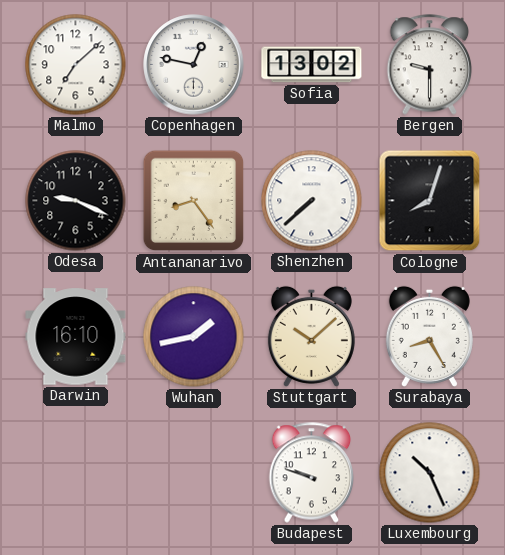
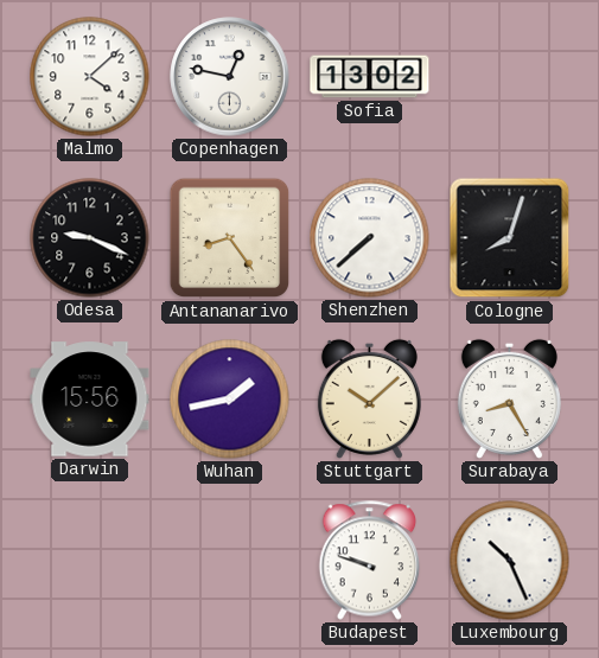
Malmo: 7:08 -> 4:08
Bergen: 9:30 -> none
Darwin: 16:10 -> 15:56
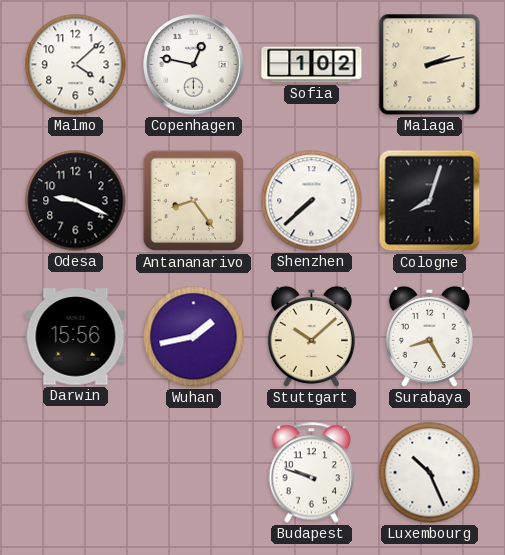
Sofia: 13:02 -> 1:02
Malaga: none -> 2:13
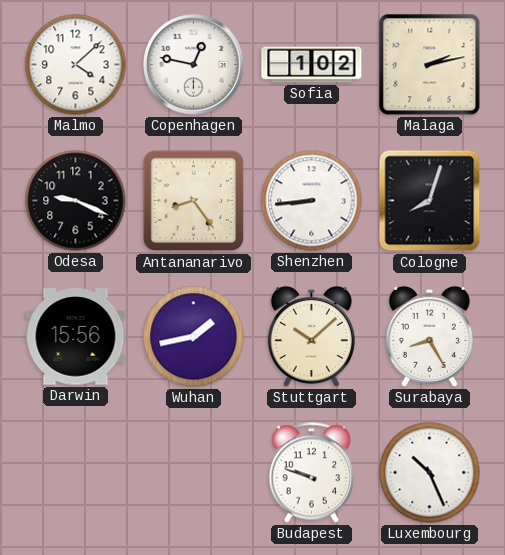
Shenzhen: 7:38 -> 8:44
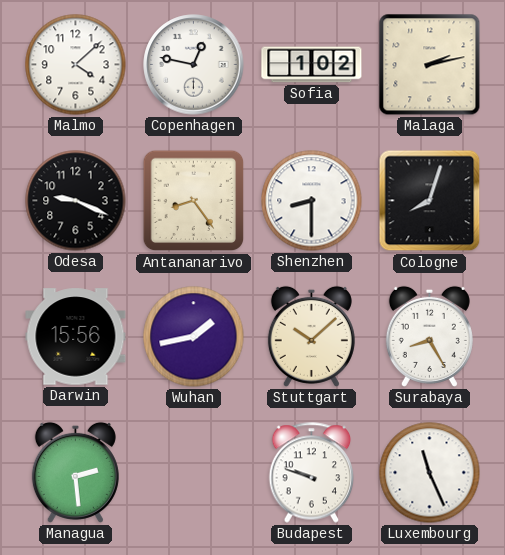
Shenzhen: 8:44 -> 8:30
Managua: none -> 2:29
Luxembourg: 10:26 -> 11:26
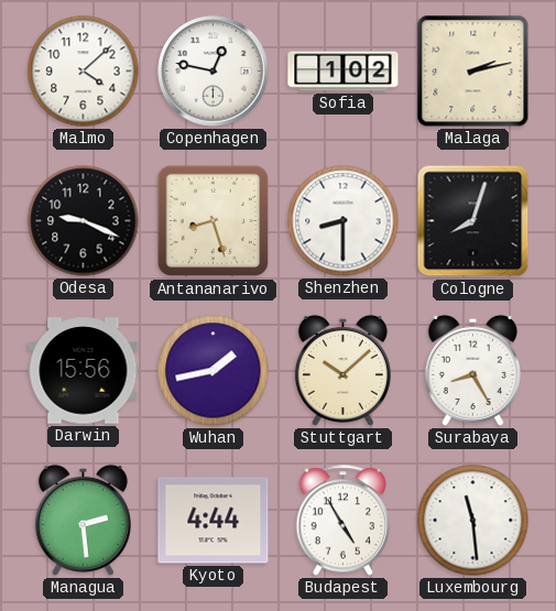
Antananarivo: 8:24 -> 8:27
Kyoto: none -> 4:44
Budapest: 9:48 -> 4:55
Luxembourg: 11:26 -> 11:29
